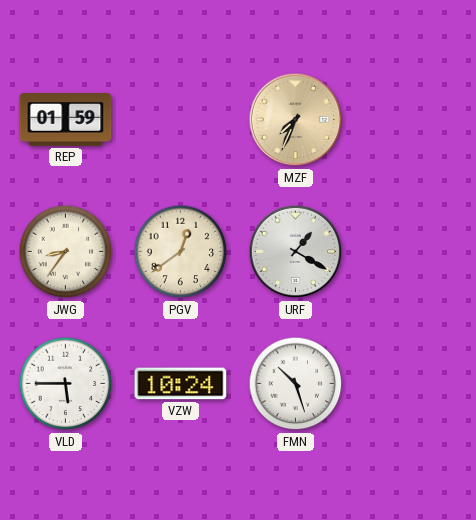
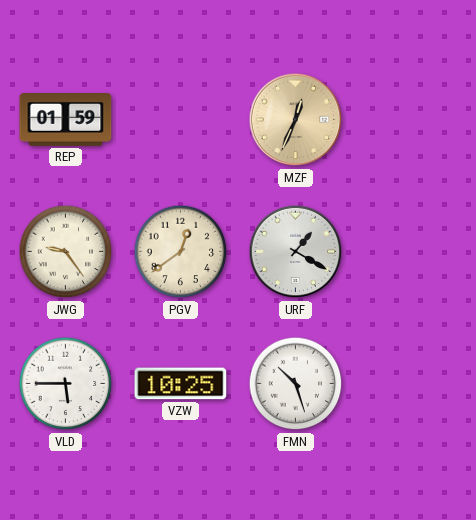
MZF: 7:34 -> 12:34
JWG: 8:36 -> 9:24
VZW: 10:24 -> 10:25
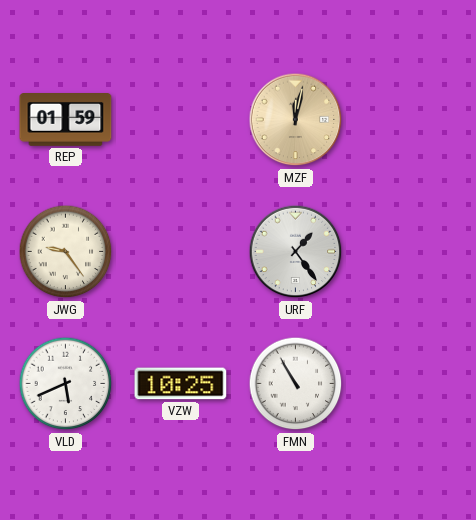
MZF: 12:34 -> 12:02
PGV: 12:39 -> none
URF: 1:20 -> 1:24
VLD: 5:45 -> 5:41
FMN: 10:27 -> 10:55
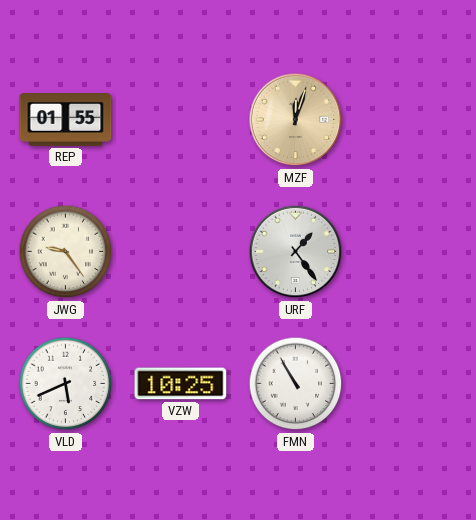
REP: 01:59 -> 01:55
MZF: 12:02 -> 12:03
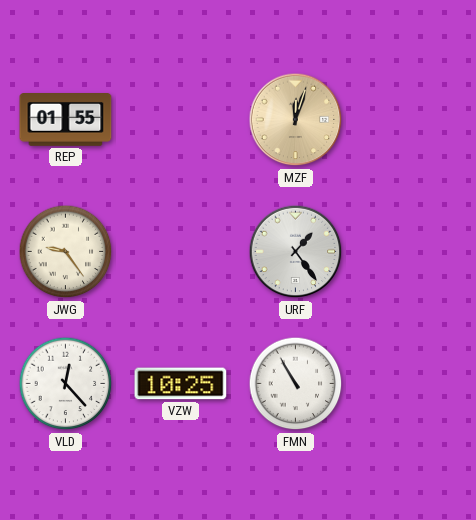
VLD: 5:41 -> 12:23
